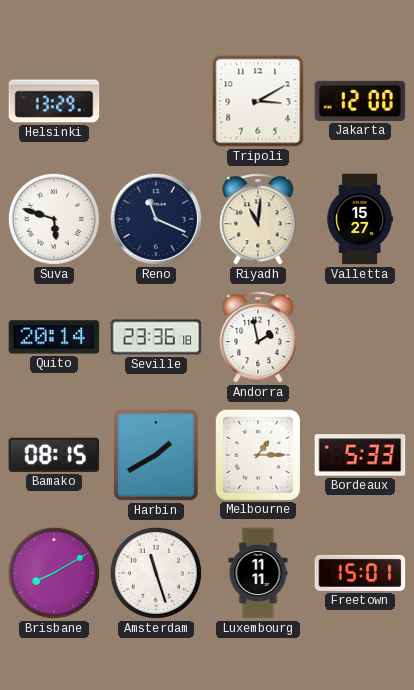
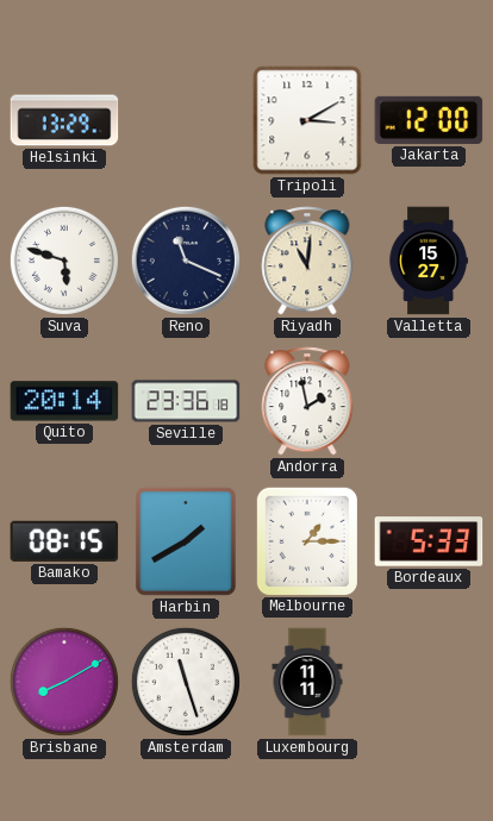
Freetown: 15:01 -> none
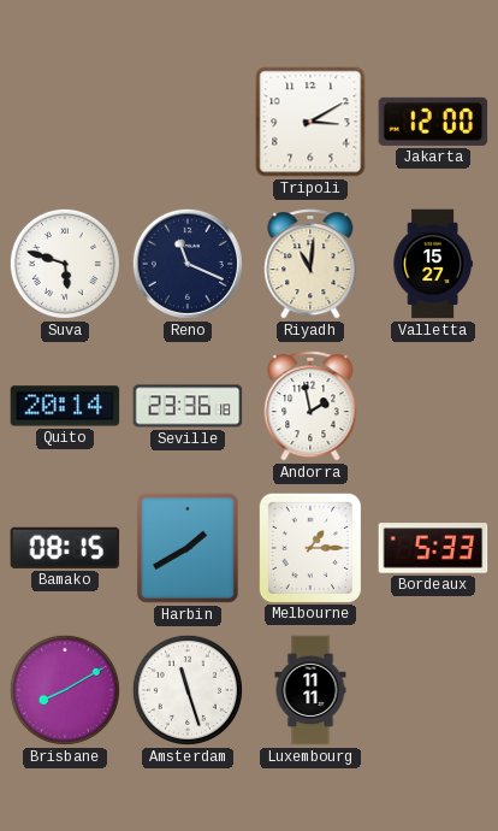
Helsinki: 13:29 -> none
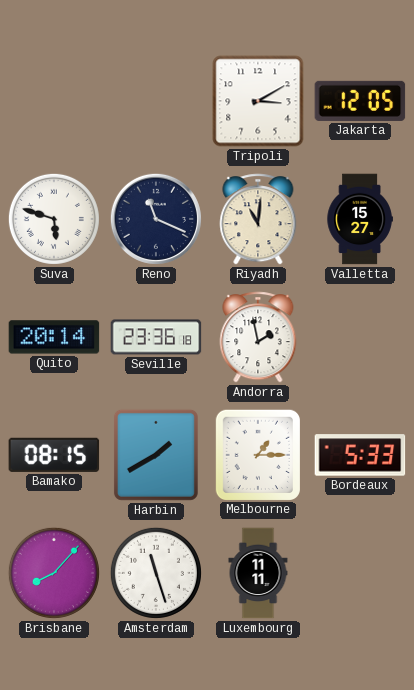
Jakarta: 12:00 -> 12:05
Brisbane: 8:10 -> 8:07
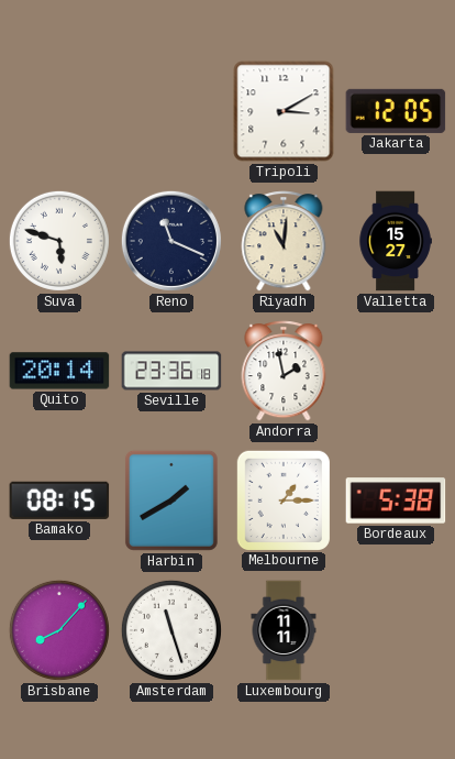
Bordeaux: 5:33 -> 5:38
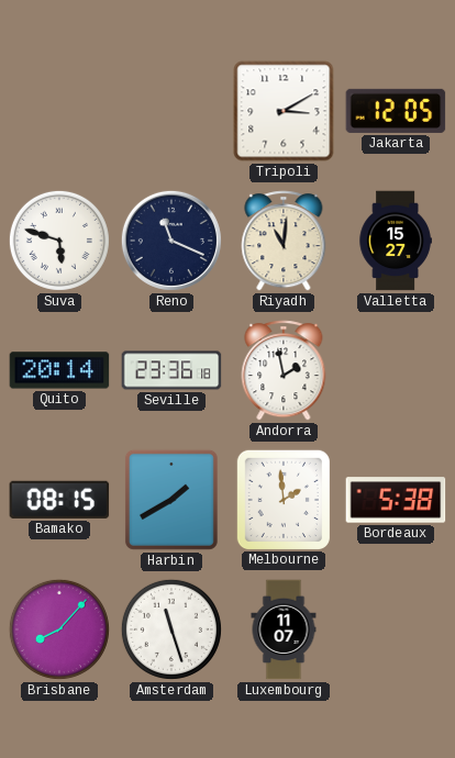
Melbourne: 1:15 -> 1:59
Luxembourg: 11:11 -> 11:07
